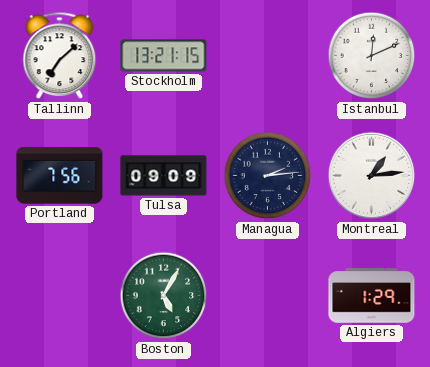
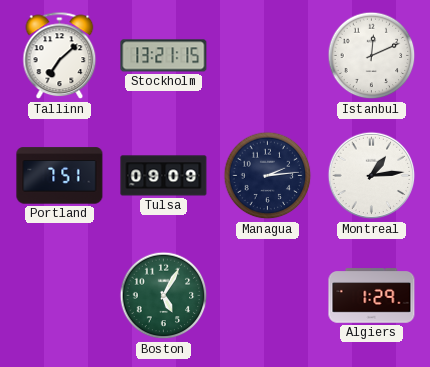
Portland: 7:56 -> 7:51
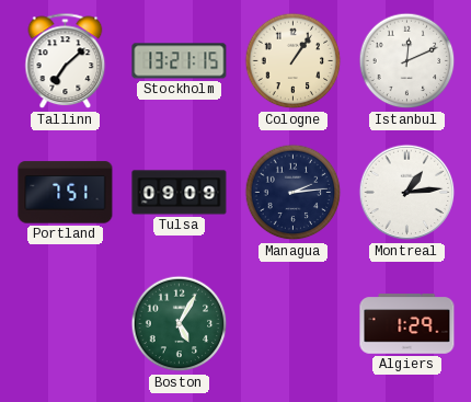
Cologne: none -> 1:06
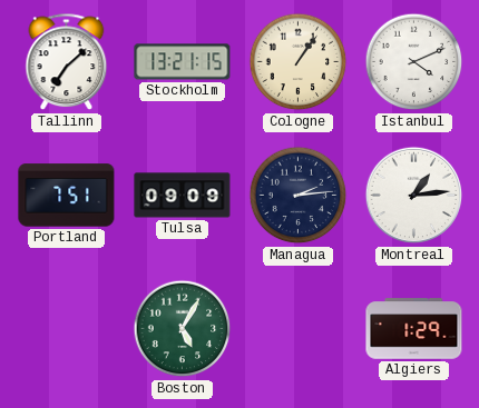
Istanbul: 12:11 -> 4:11
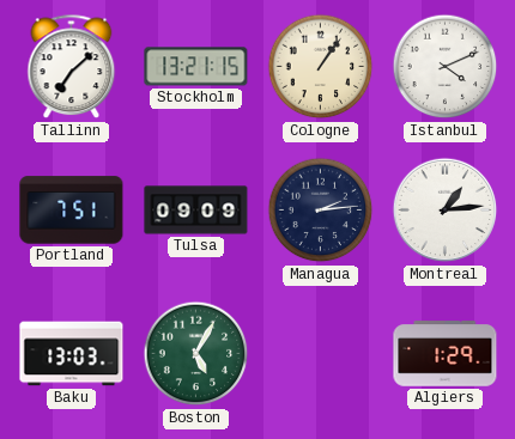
Baku: none -> 13:03
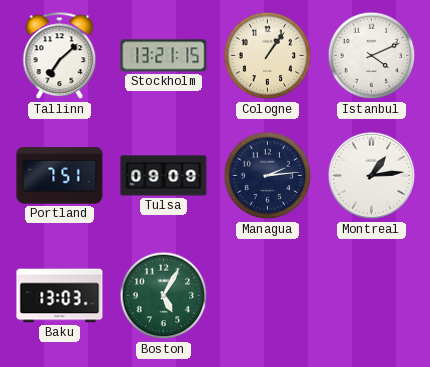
Algiers: 1:29 -> none
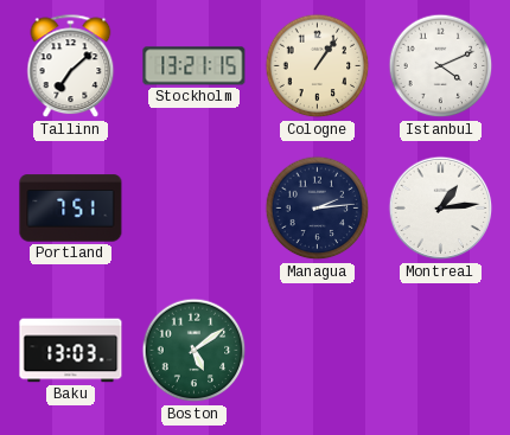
Tulsa: 09:09 -> none
Boston: 5:05 -> 5:09
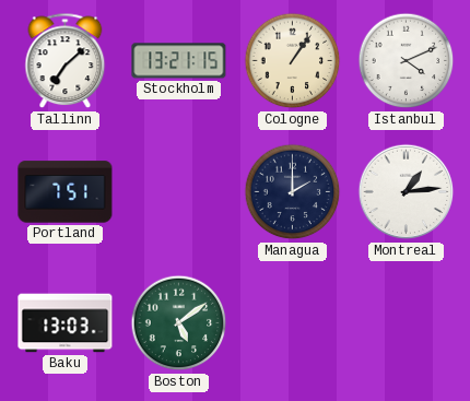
Managua: 2:14 -> 2:00
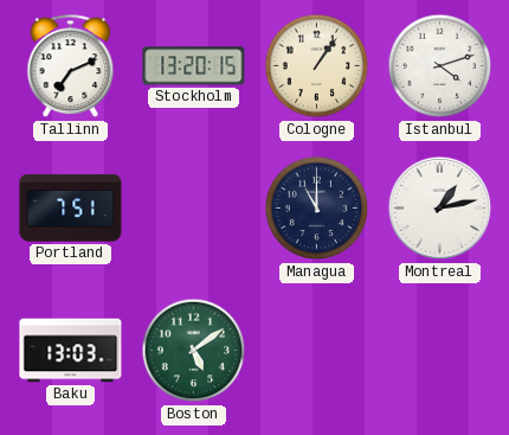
Tallinn: 7:08 -> 7:11
Stockholm: 13:21 -> 13:20
Istanbul: 4:11 -> 4:12
Managua: 2:00 -> 11:00
Montreal: 1:14 -> 1:13
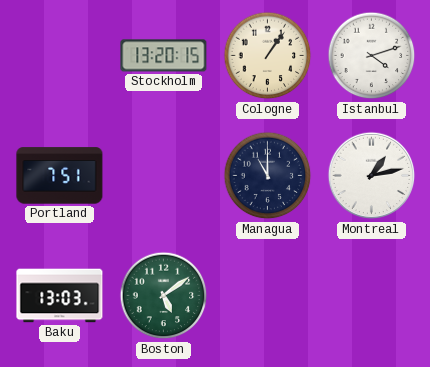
Tallinn: 7:11 -> none
